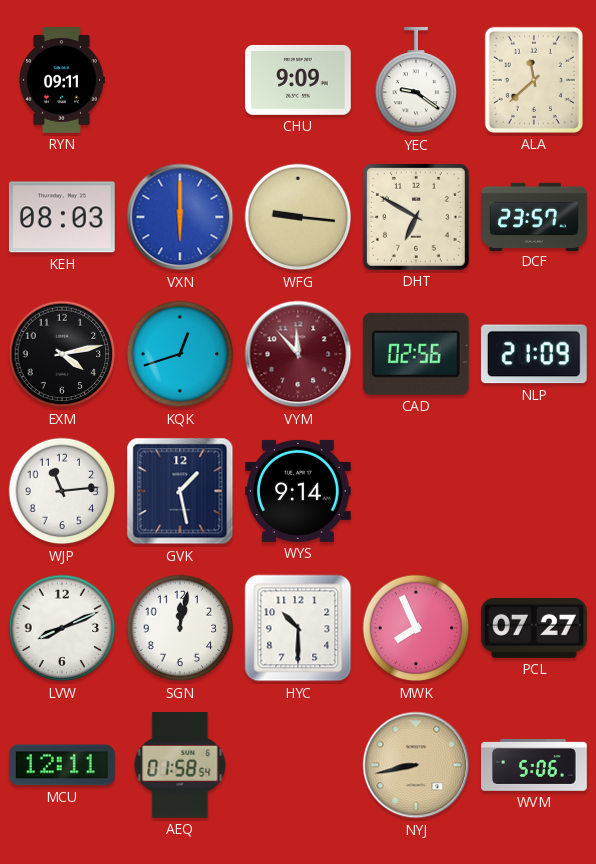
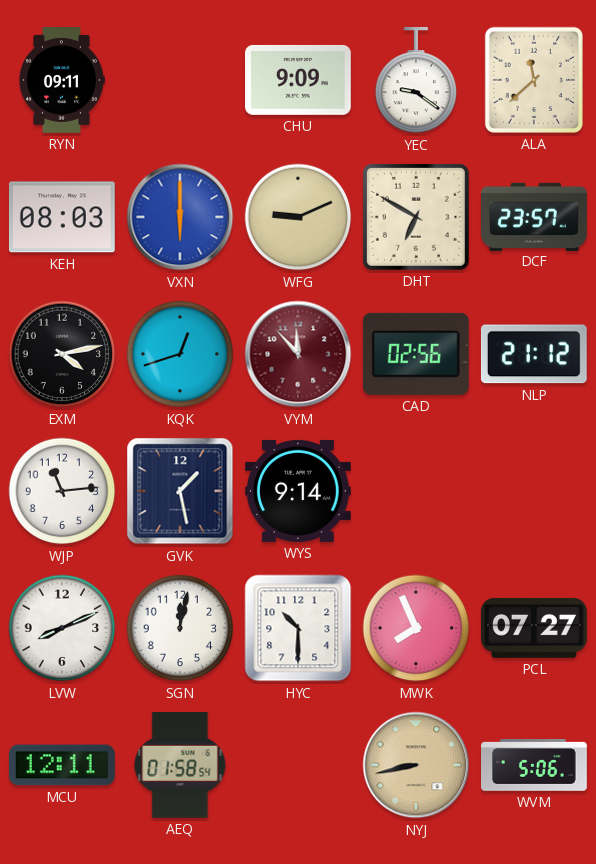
WFG: 9:16 -> 9:11
NLP: 21:09 -> 21:12
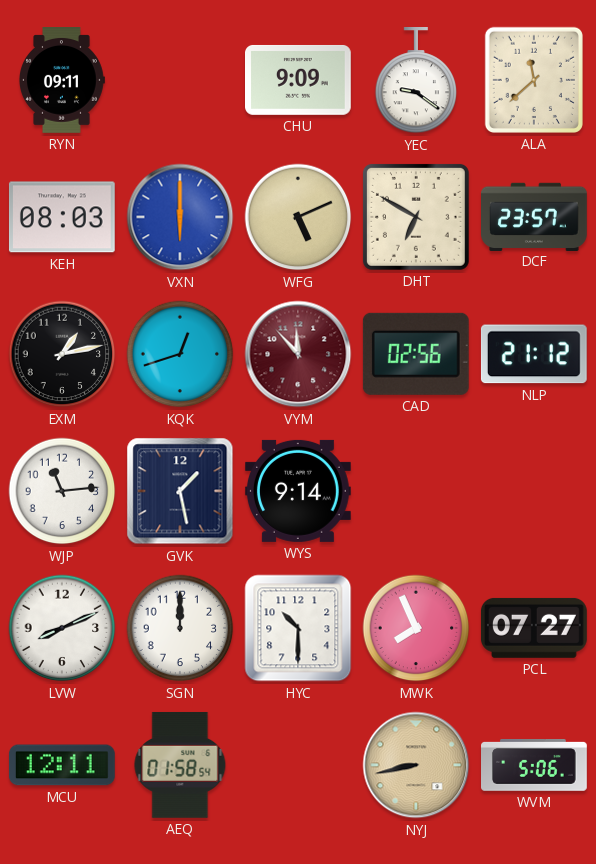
WFG: 9:11 -> 5:11
EXM: 4:13 -> 1:13
SGN: 12:02 -> 12:00
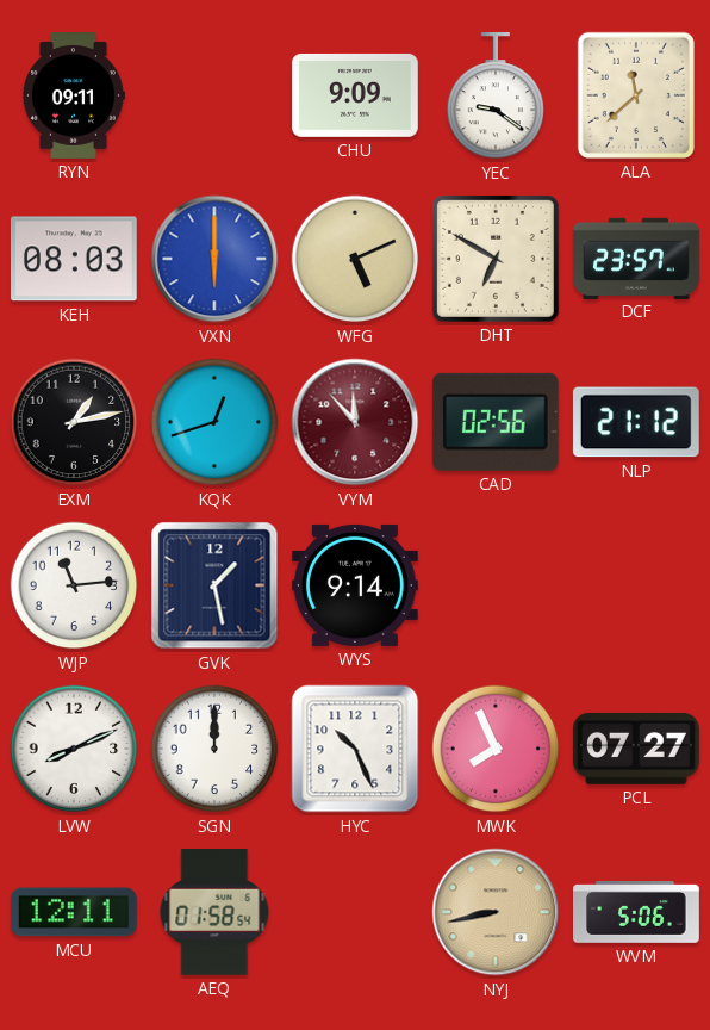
HYC: 10:30 -> 10:26
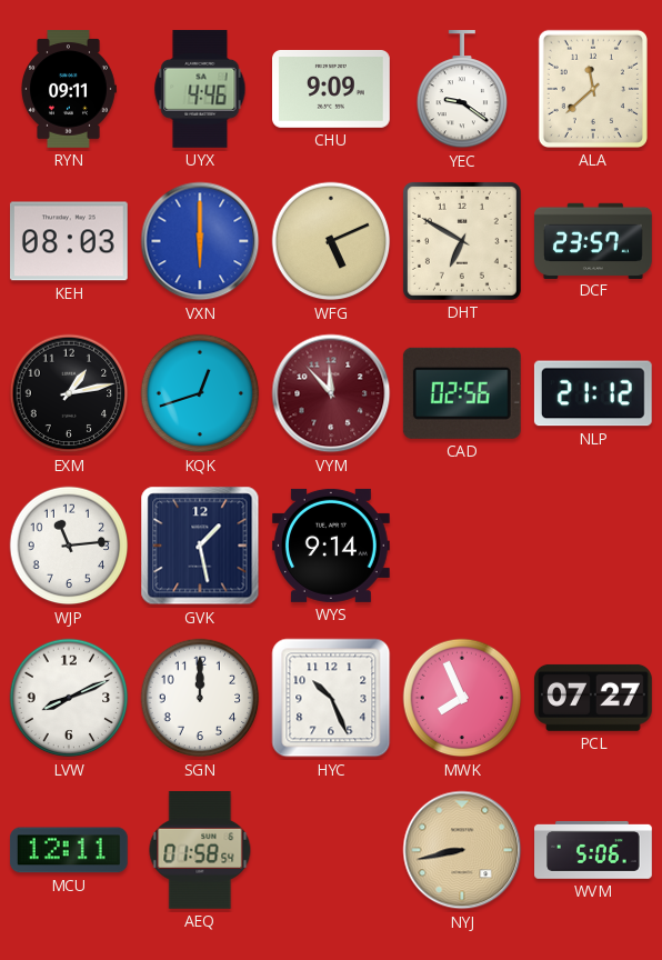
UYX: none -> 4:46
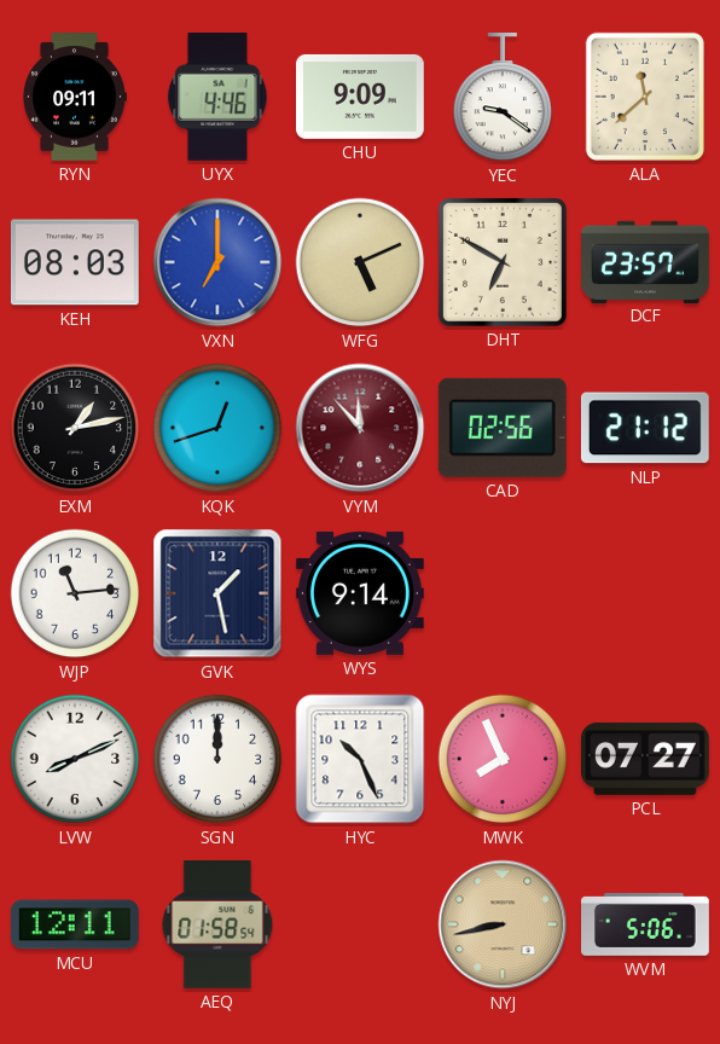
VXN: 6:00 -> 7:00
